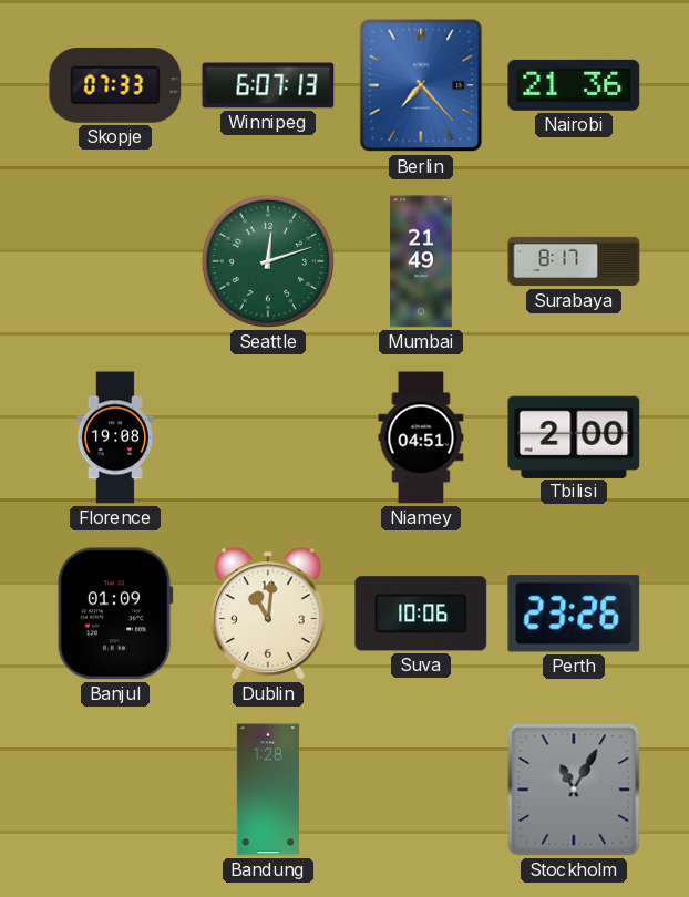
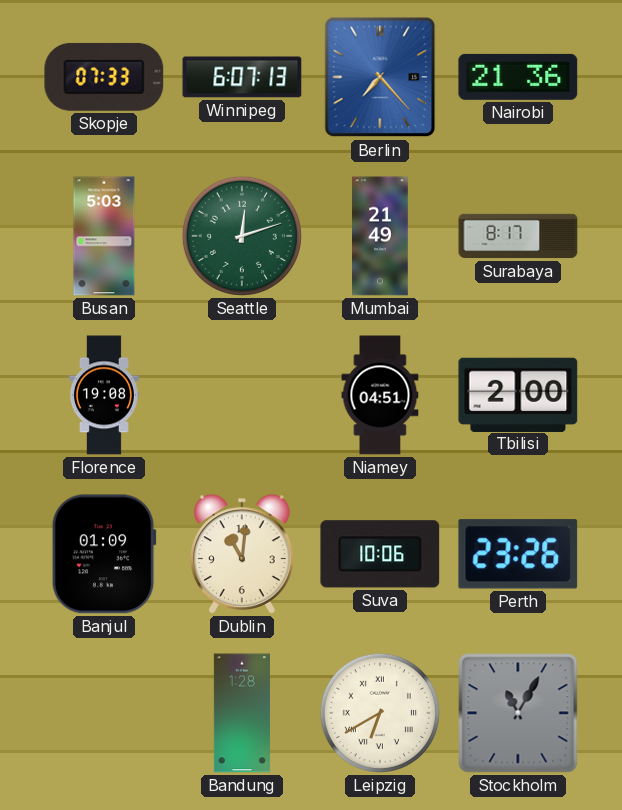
Busan: none -> 5:03
Leipzig: none -> 6:40
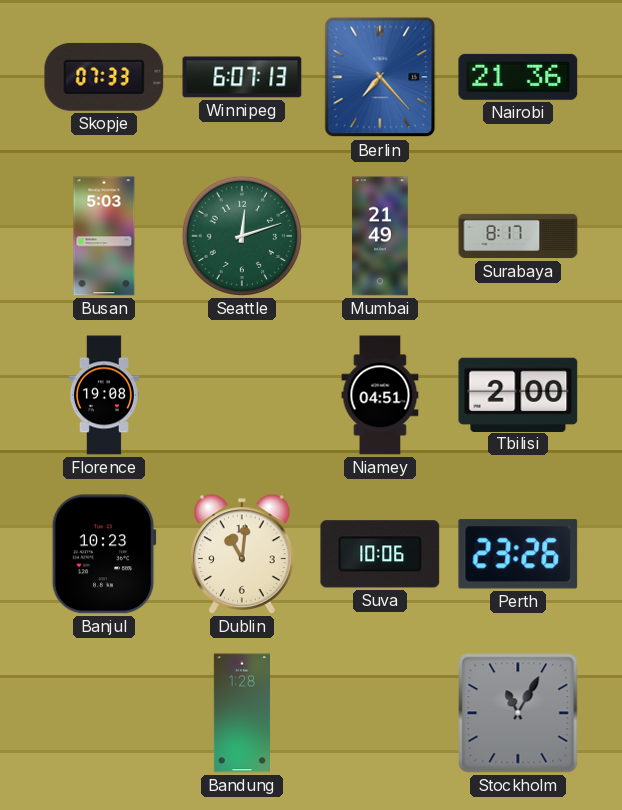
Banjul: 01:09 -> 10:23
Leipzig: 6:40 -> none
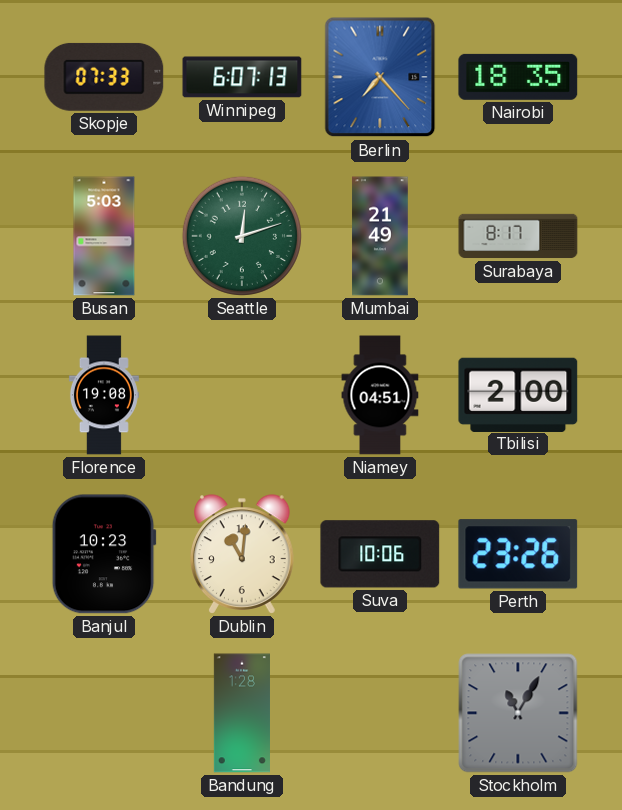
Nairobi: 21:36 -> 18:35
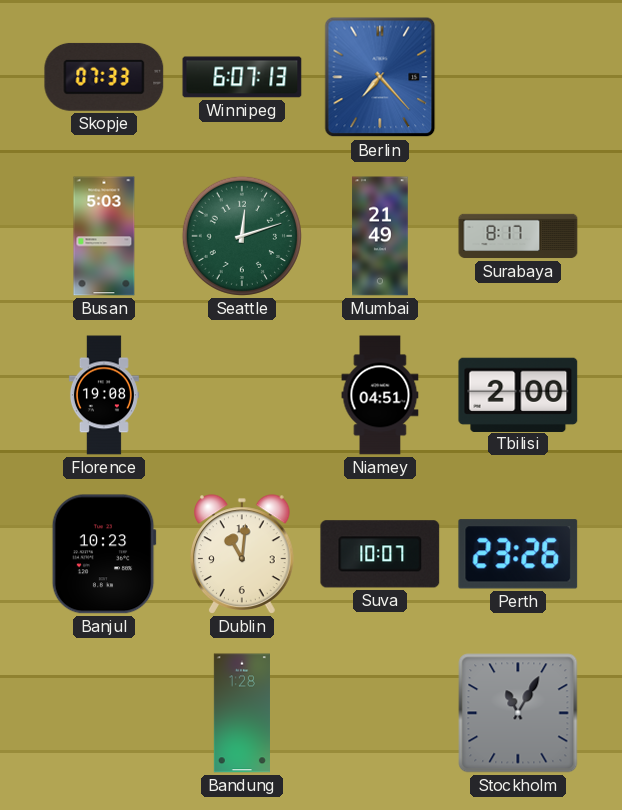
Nairobi: 18:35 -> none
Suva: 10:06 -> 10:07
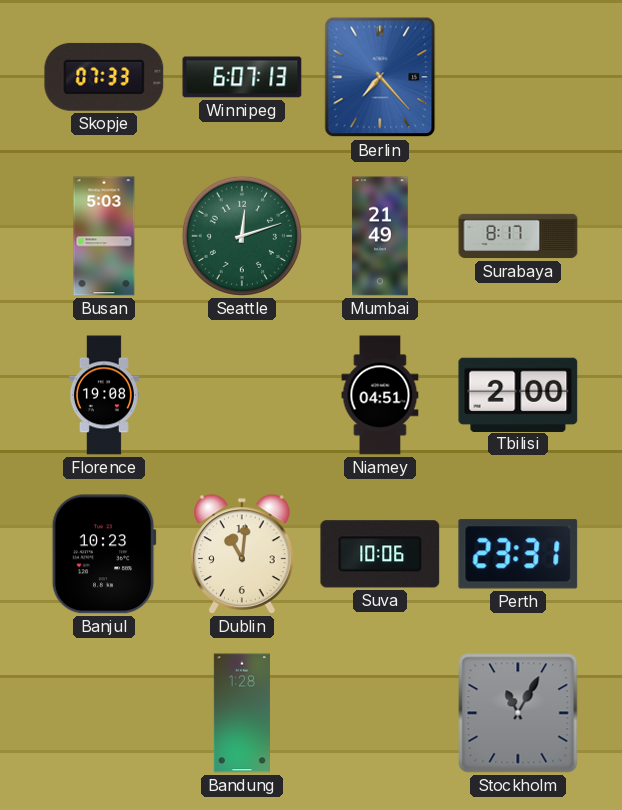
Suva: 10:07 -> 10:06
Perth: 23:26 -> 23:31
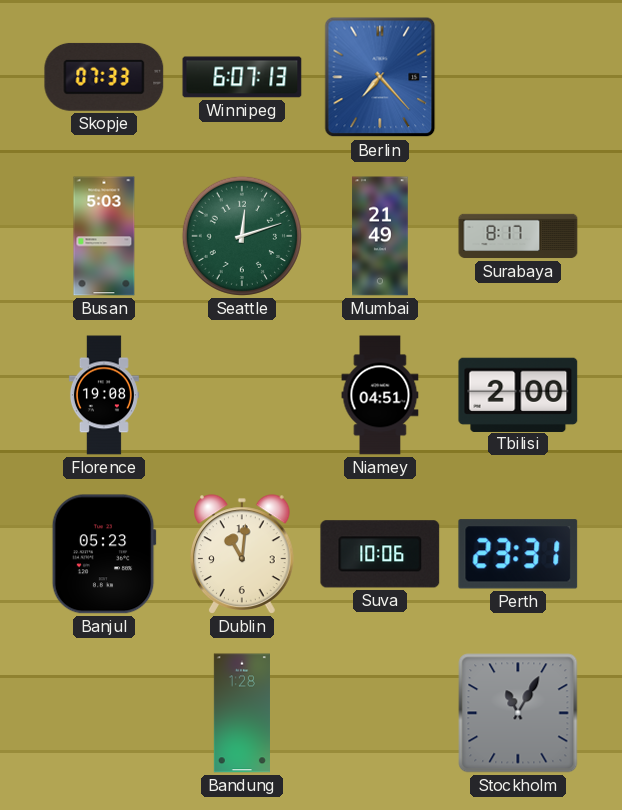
Banjul: 10:23 -> 05:23
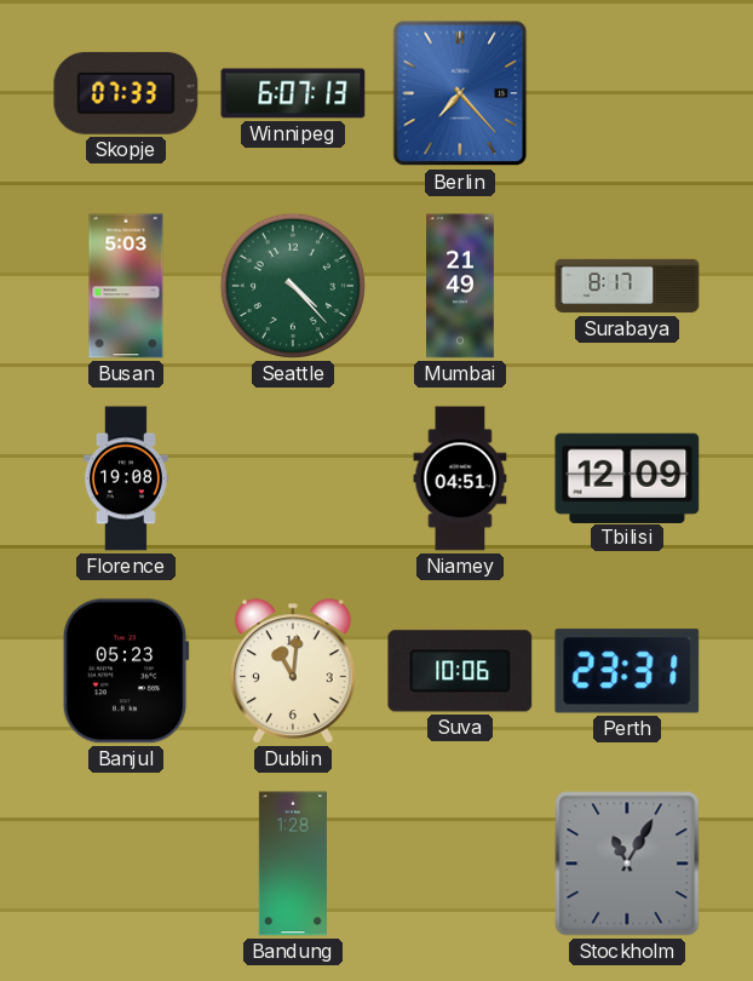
Seattle: 12:12 -> 4:23
Tbilisi: 2:00 -> 12:09
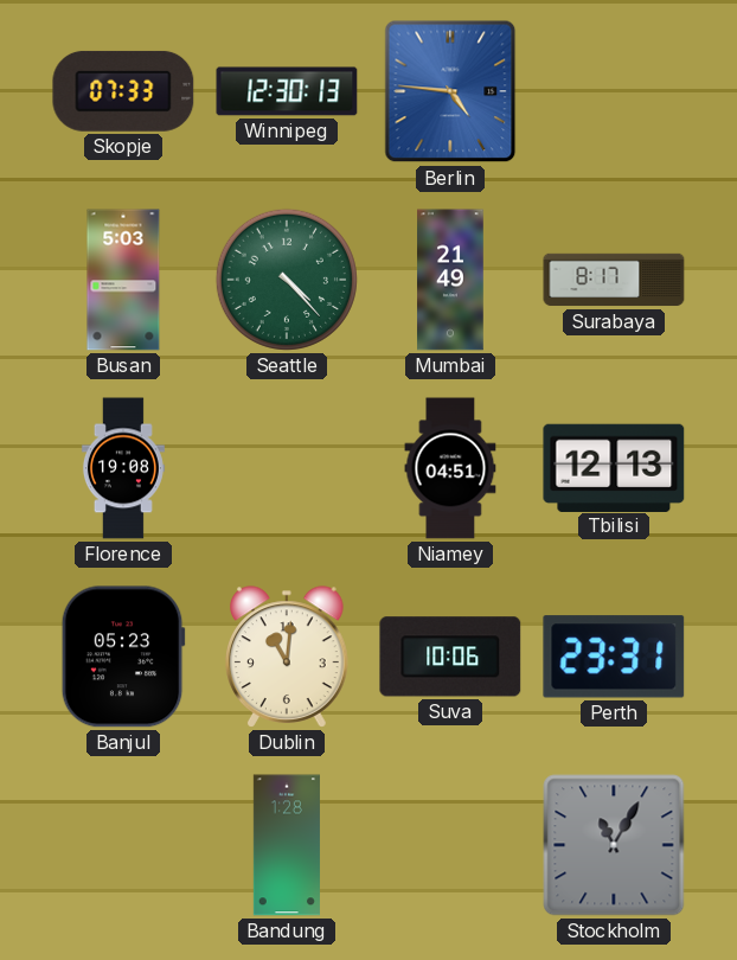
Winnipeg: 6:07 -> 12:30
Berlin: 7:23 -> 4:46
Tbilisi: 12:09 -> 12:13
